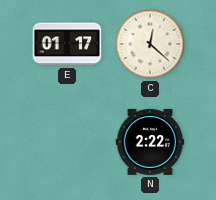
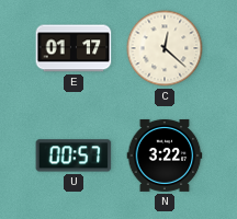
U: none -> 00:57
N: 2:22 -> 3:22
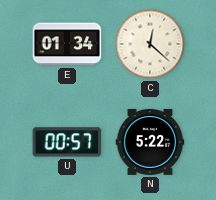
E: 01:17 -> 01:34
N: 3:22 -> 5:22
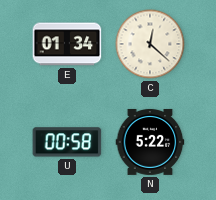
U: 00:57 -> 00:58
